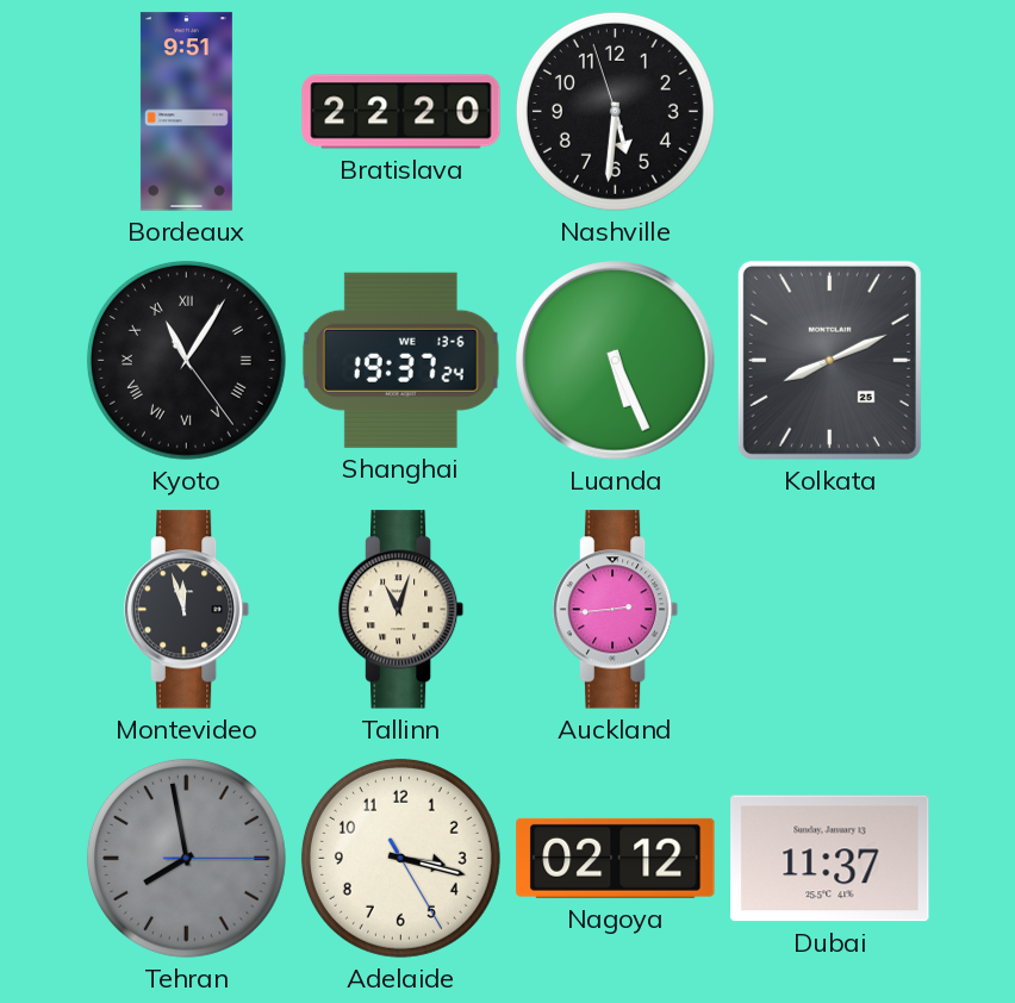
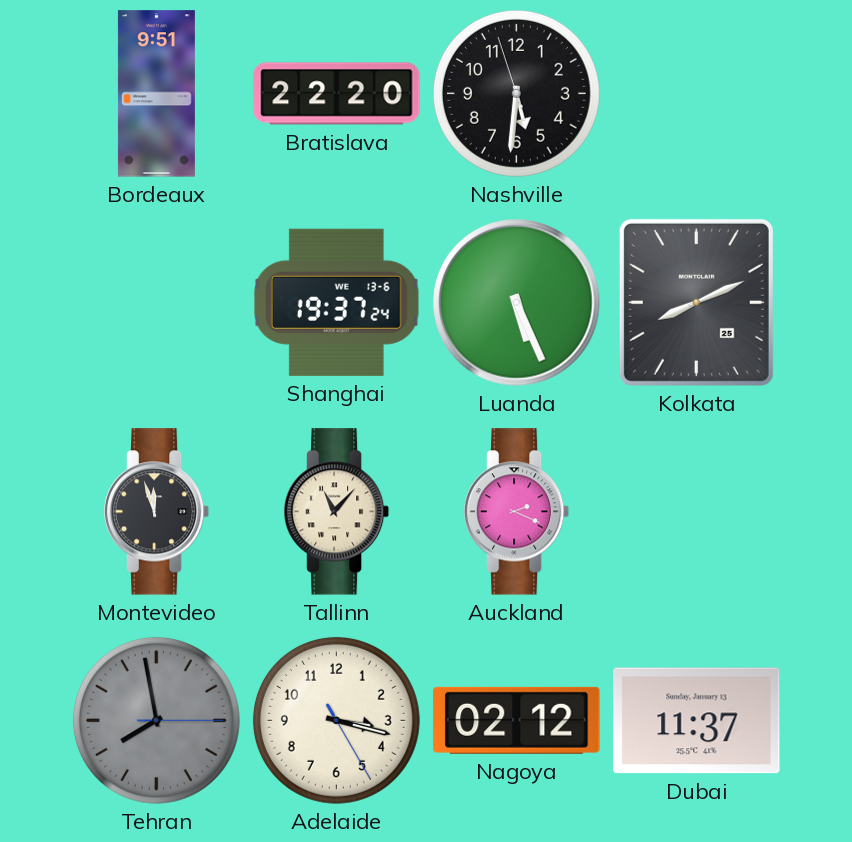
Kyoto: 11:05 -> none
Tallinn: 11:03 -> 11:07
Auckland: 2:44 -> 2:19
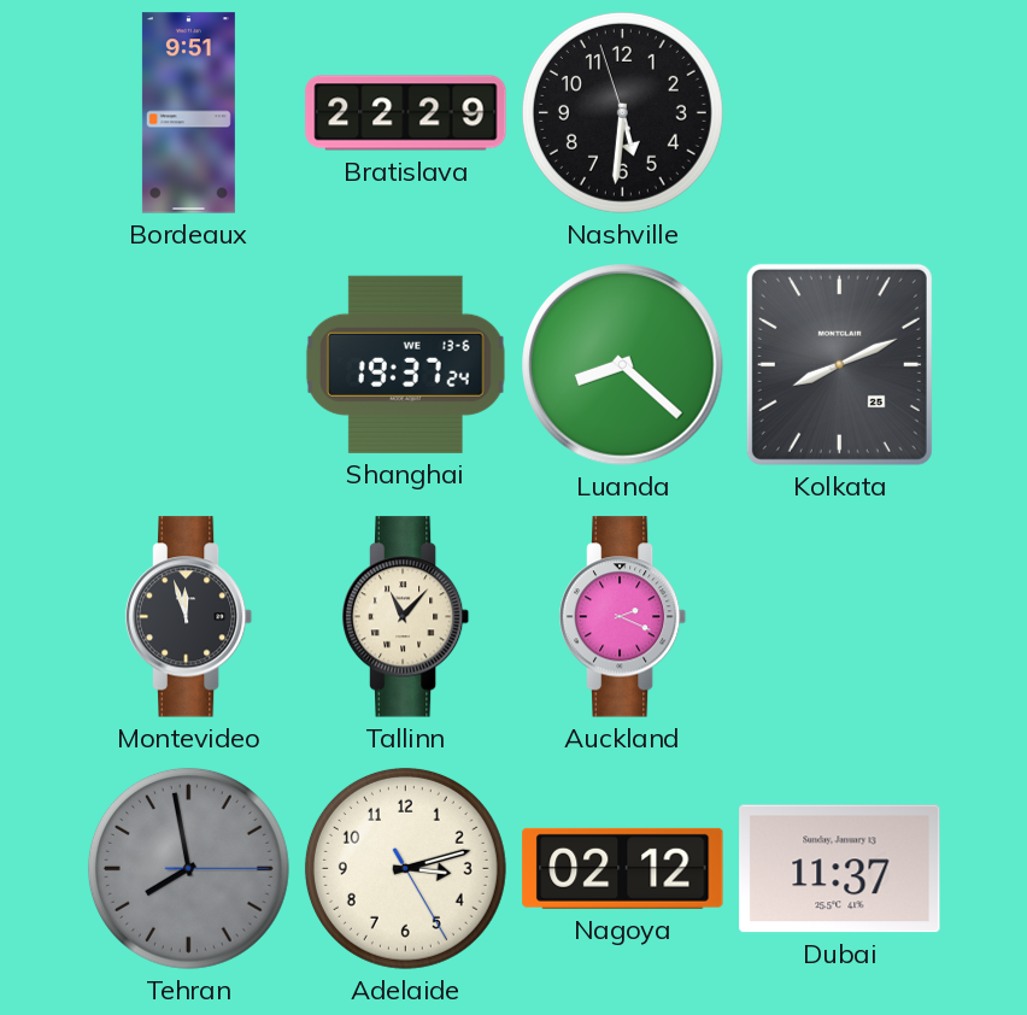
Bratislava: 22:20 -> 22:29
Luanda: 5:26 -> 8:22
Adelaide: 3:17 -> 3:12
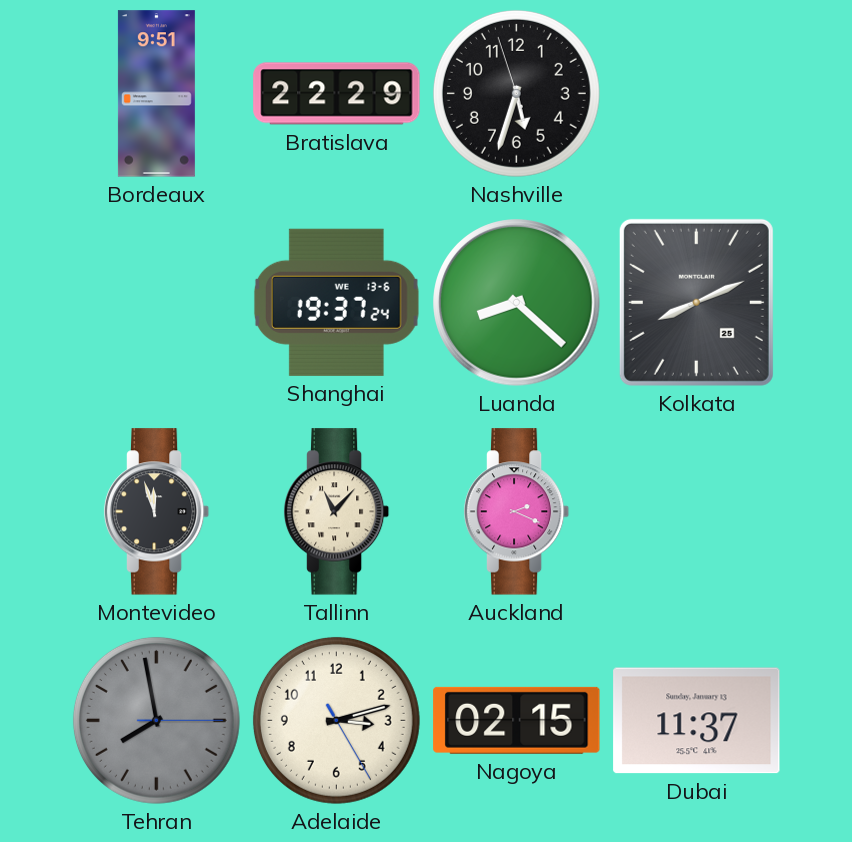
Nashville: 5:30 -> 5:32
Nagoya: 02:12 -> 02:15
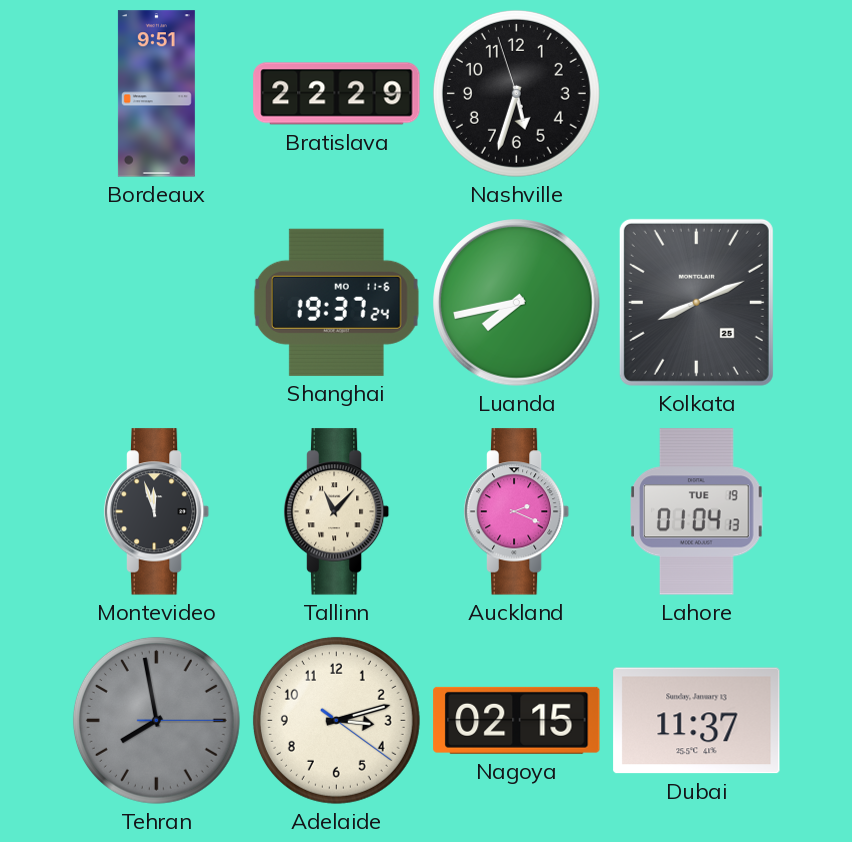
Shanghai date: WE 13-6 -> MO 11-6
Luanda: 8:22 -> 7:43
Lahore: none -> 01:04
Adelaide: 3:12:25 -> 3:12:21
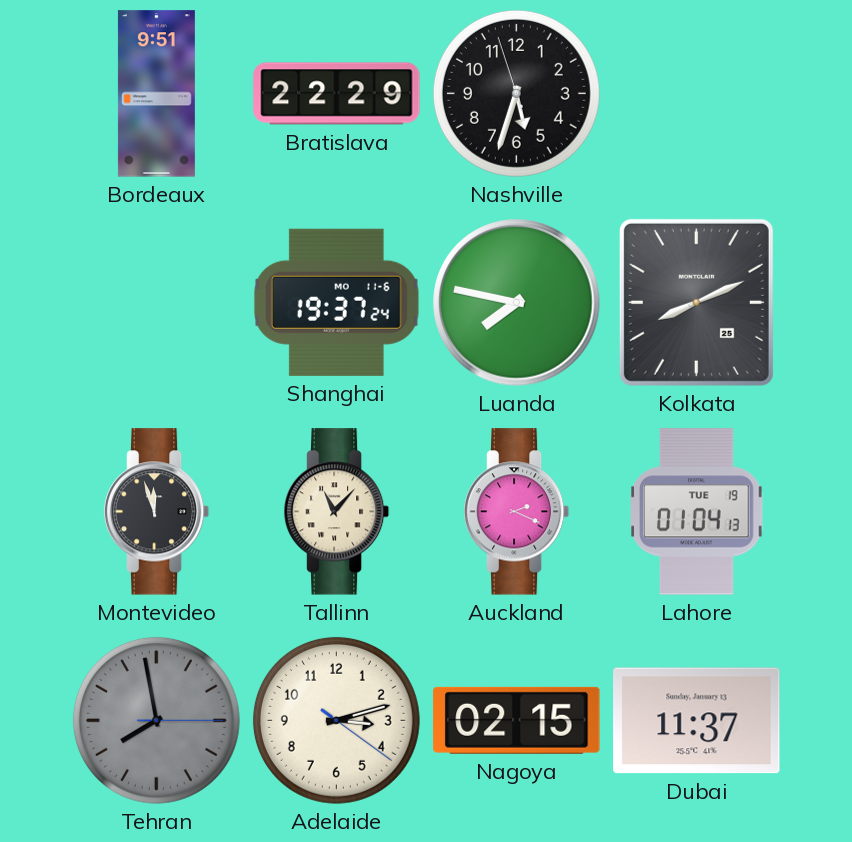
Luanda: 7:43 -> 7:47
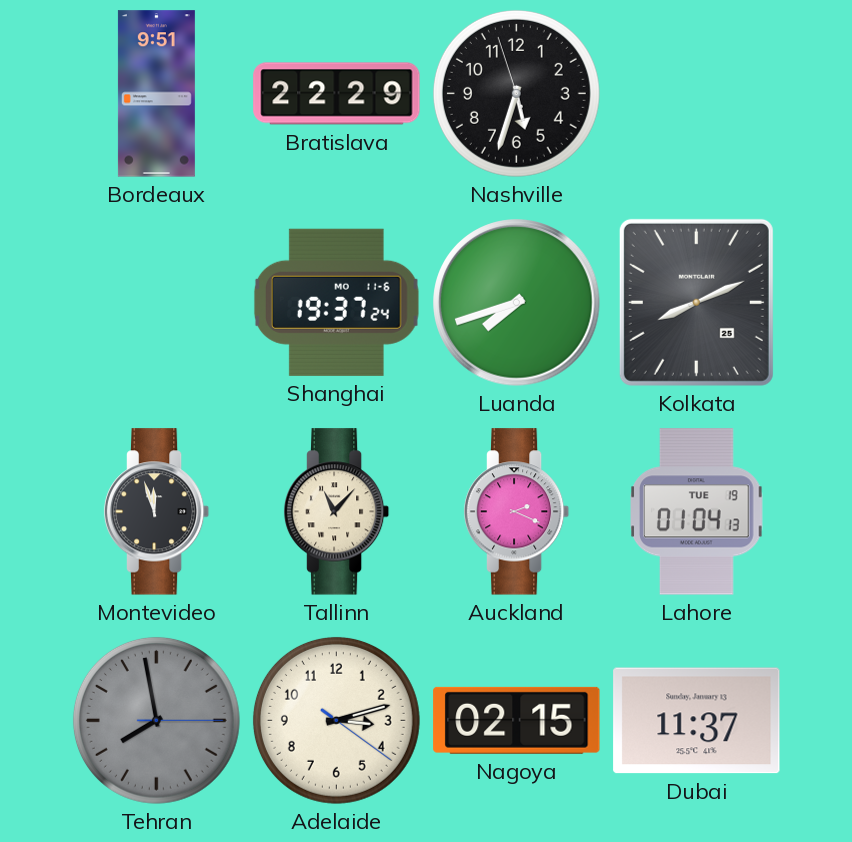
Luanda: 7:47 -> 7:42
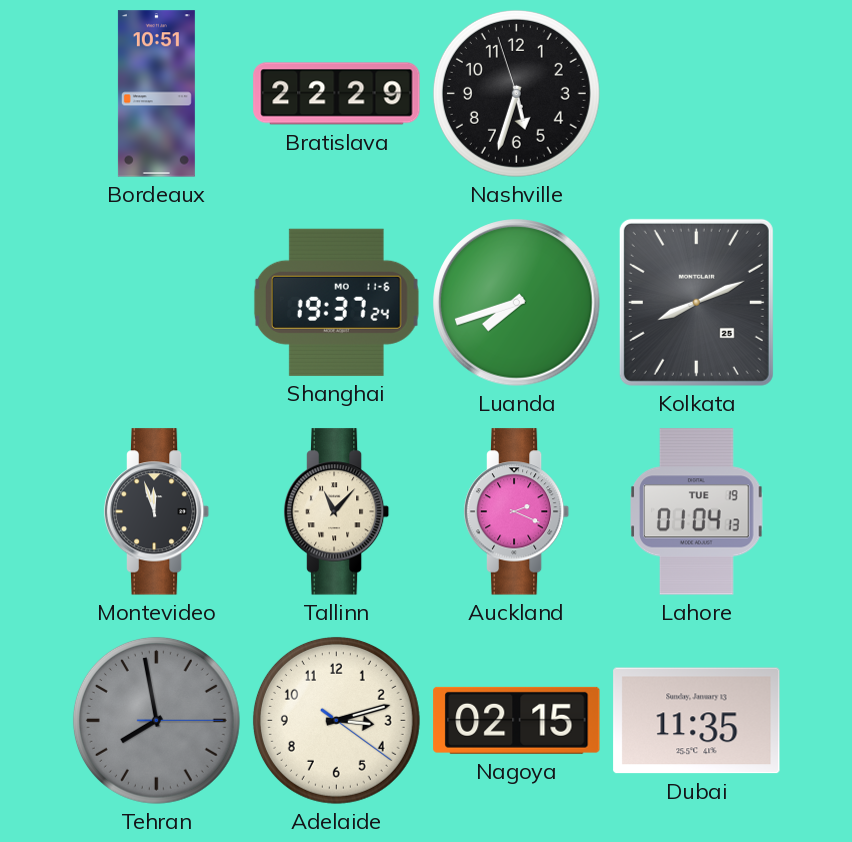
Bordeaux: 9:51 -> 10:51
Dubai: 11:37 -> 11:35
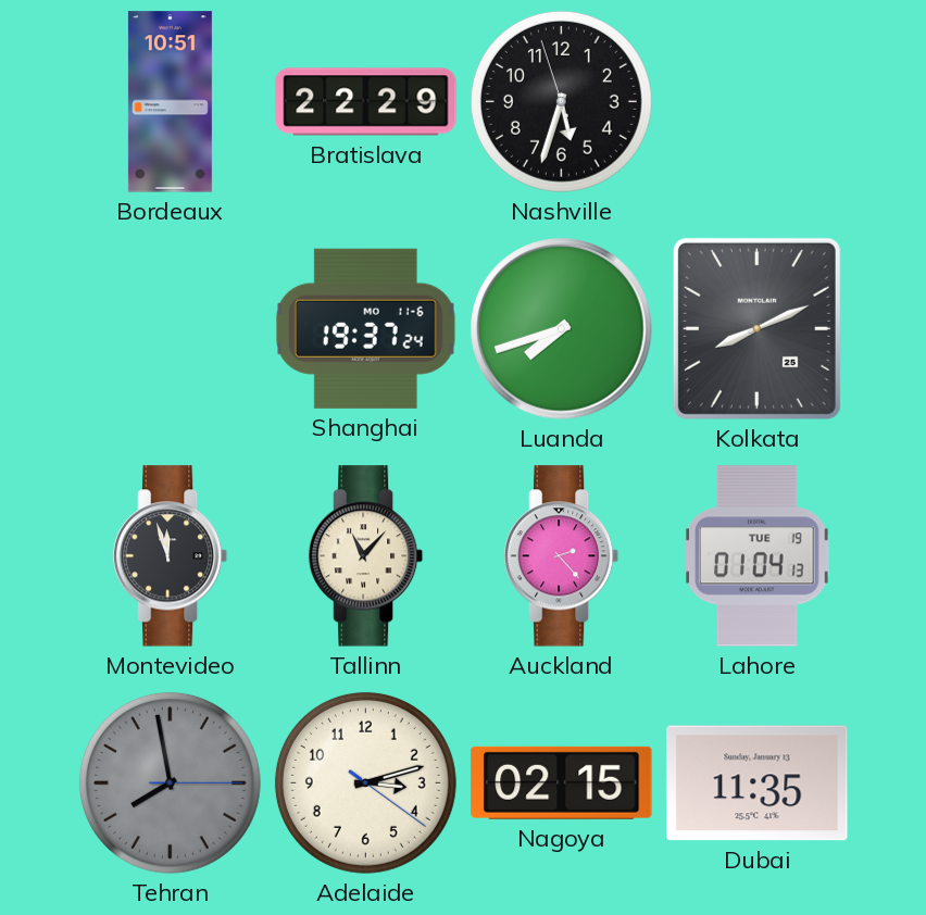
Auckland: 2:19 -> 2:23
